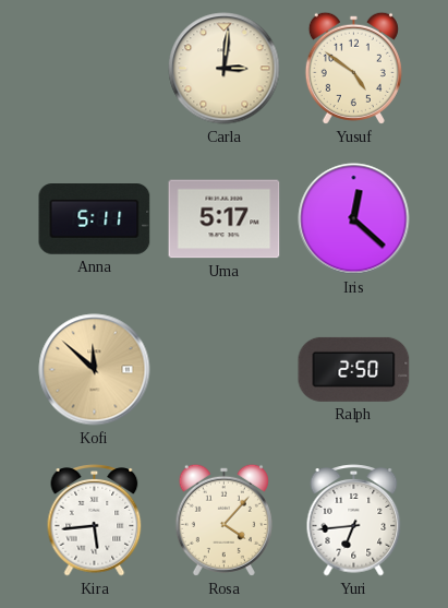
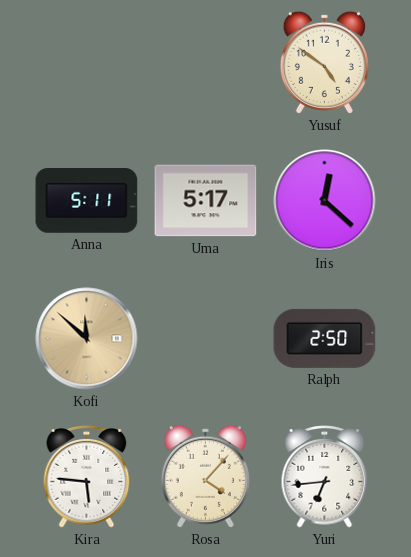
Carla: 3:01 -> none
Kira: 5:44 -> 5:46
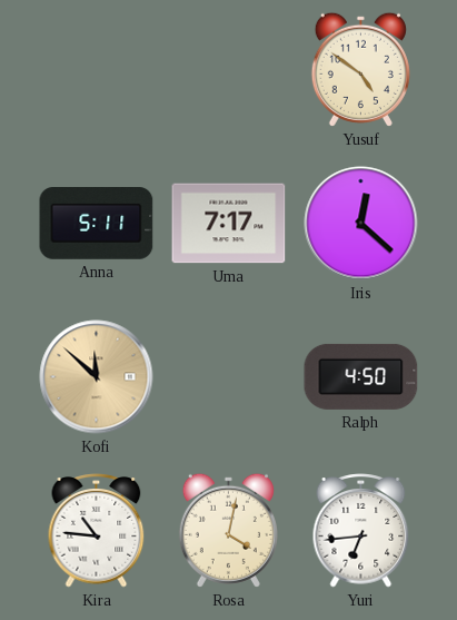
Uma: 5:17 -> 7:17
Ralph: 2:50 -> 4:50
Kira: 5:46 -> 10:46
Rosa: 4:07 -> 4:02
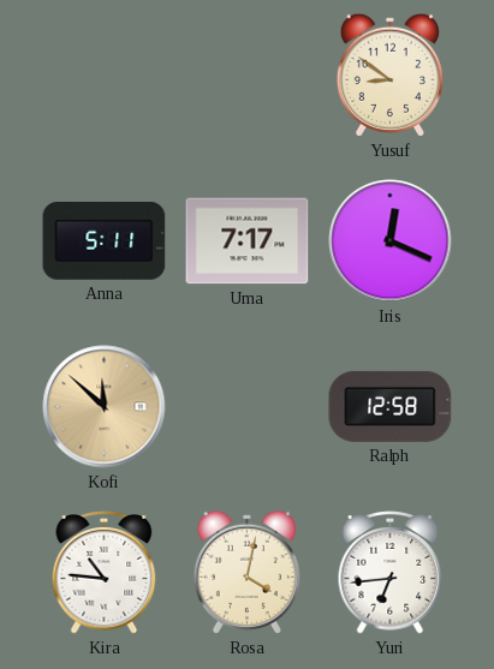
Yusuf: 4:51 -> 8:51
Iris: 12:22 -> 12:19
Ralph: 4:50 -> 12:58
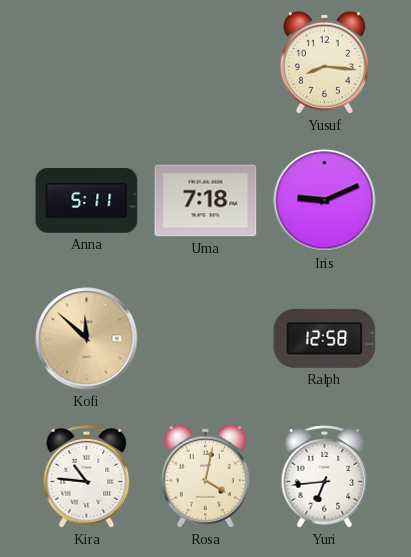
Yusuf: 8:51 -> 8:16
Uma: 7:17 -> 7:18
Iris: 12:19 -> 9:11
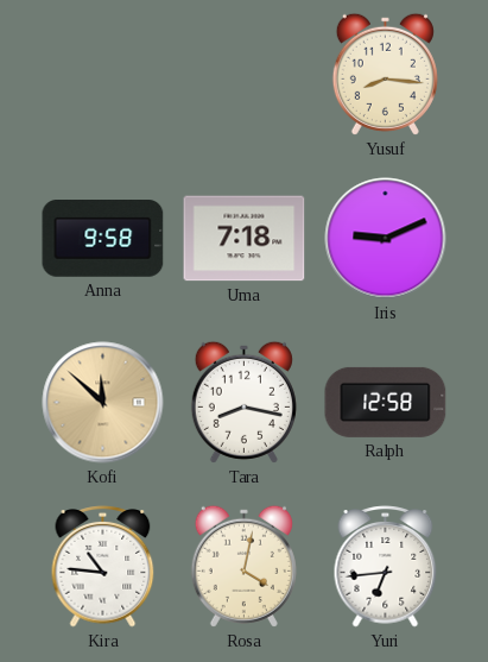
Anna: 5:11 -> 9:58
Tara: none -> 8:17
